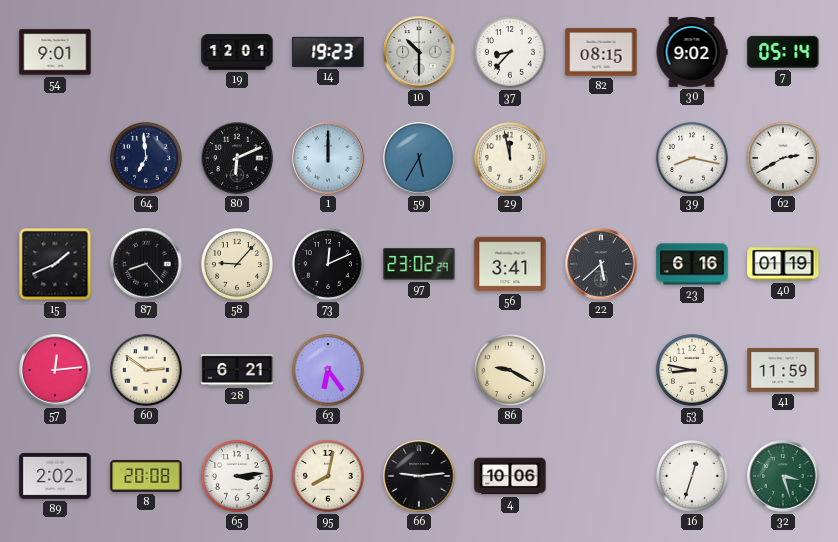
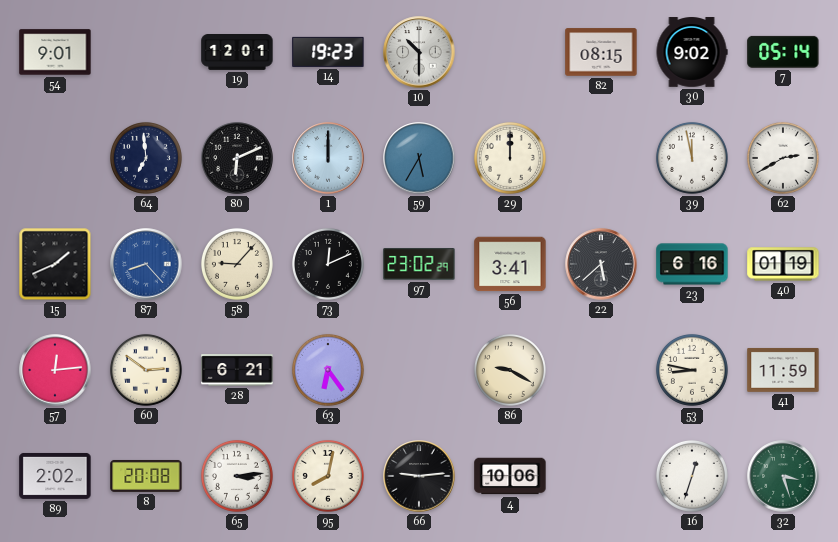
37: 8:37 -> none
29: 11:58 -> 12:00
39: 8:17 -> 11:58
87 dial: black -> blue
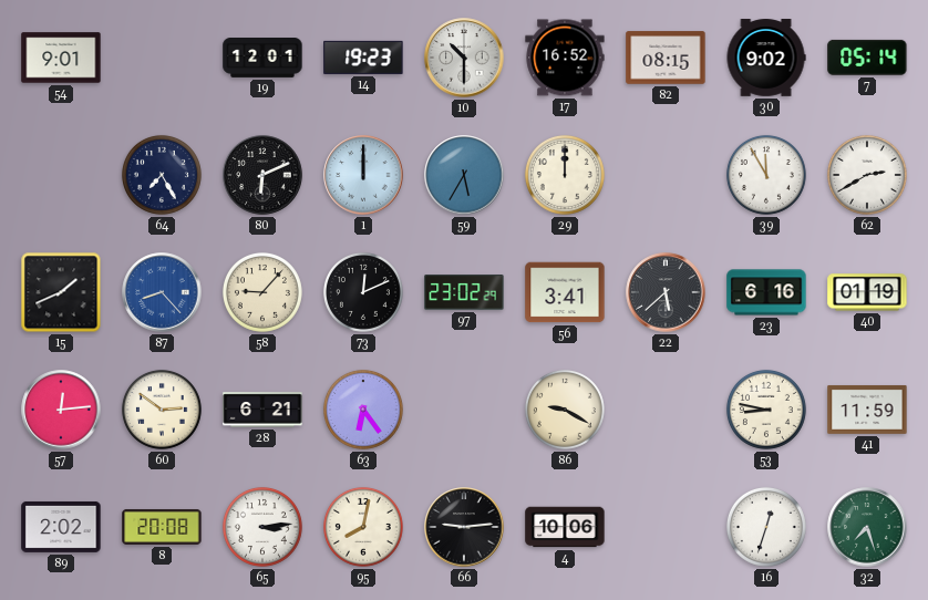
17: none -> 16:52
64: 6:59 -> 7:25
39: 11:58 -> 11:55
32: 3:27 -> 7:27
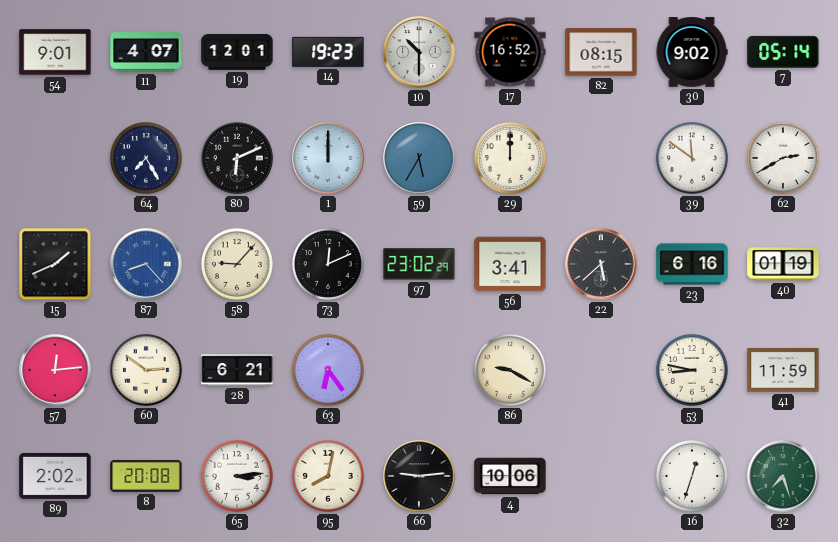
11: none -> 4:07
39: 11:55 -> 11:51
